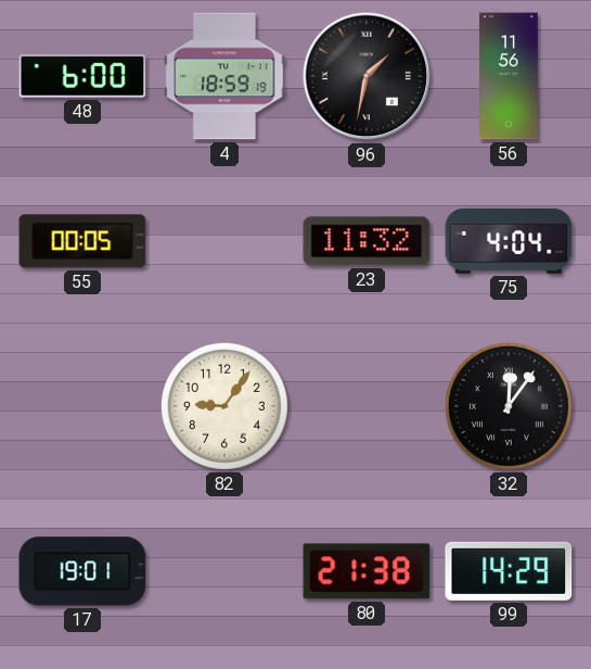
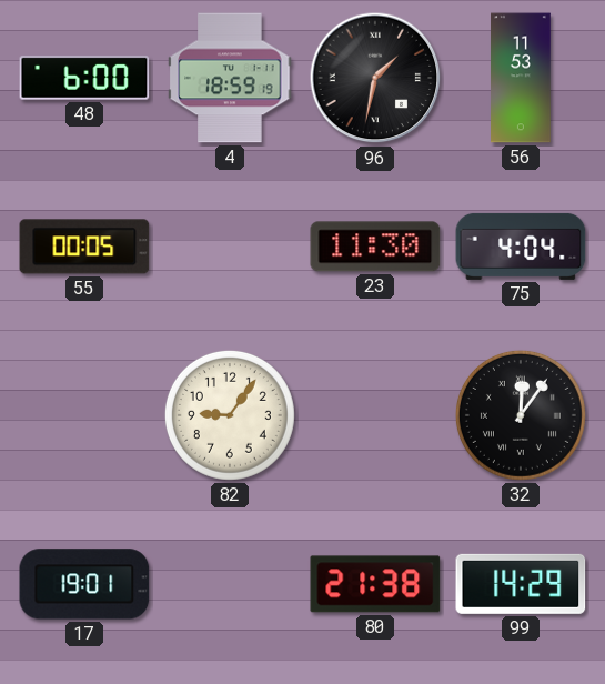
56: 11:56 -> 11:53
23: 11:32 -> 11:30
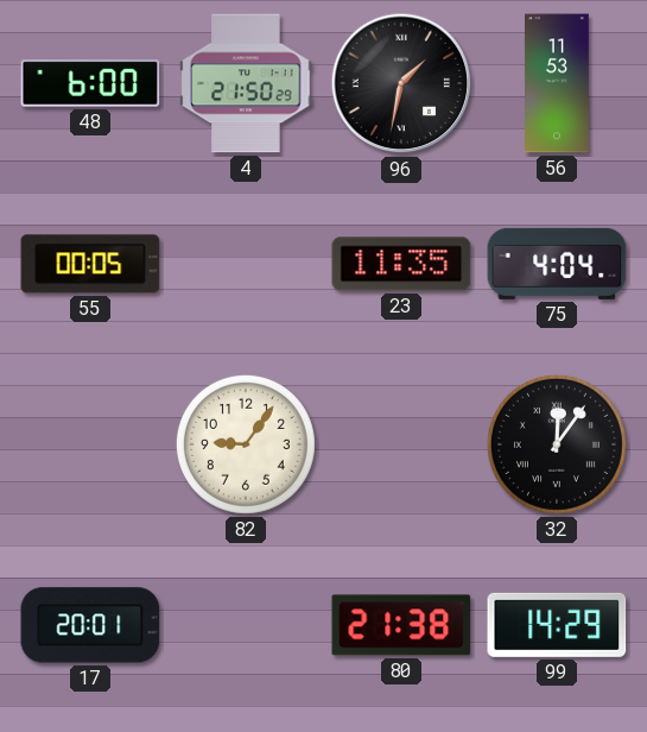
4: 18:59 -> 21:50
23: 11:30 -> 11:35
17: 19:01 -> 20:01
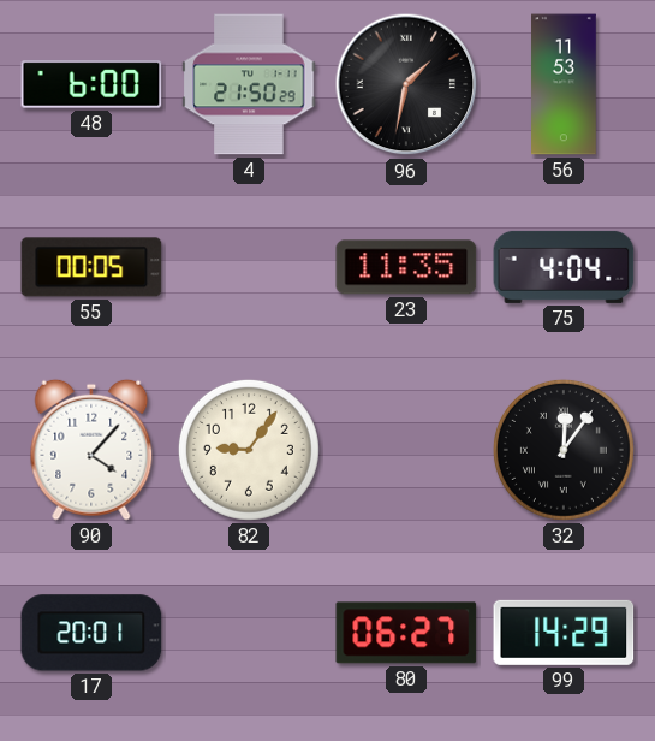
90: none -> 4:07
80: 21:38 -> 06:27
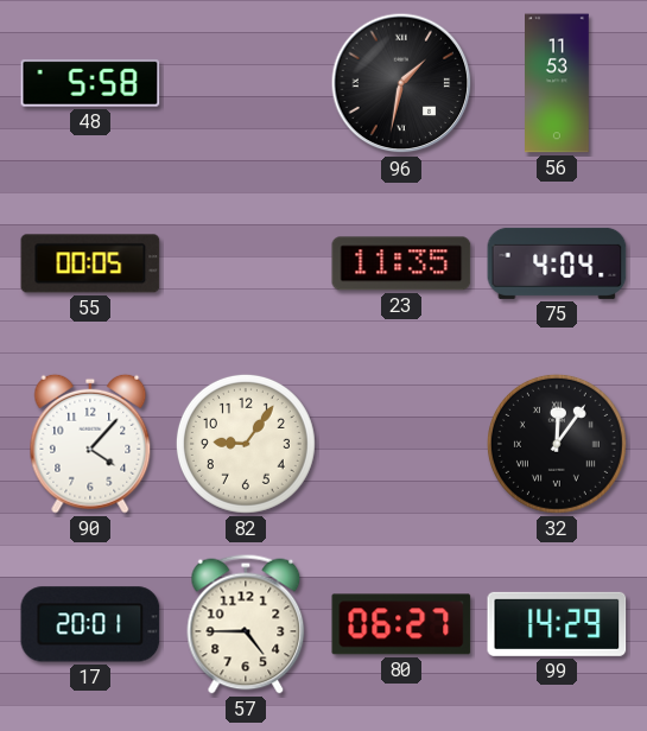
48: 6:00 -> 5:58
4: 21:50 -> none
57: none -> 4:45
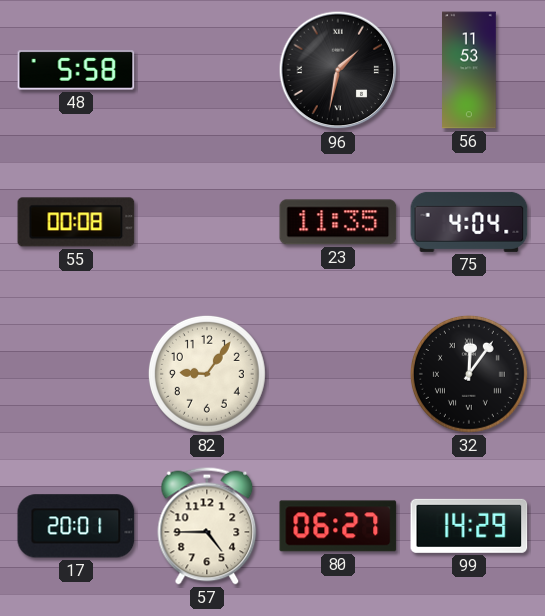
55: 00:05 -> 00:08
90: 4:07 -> none
